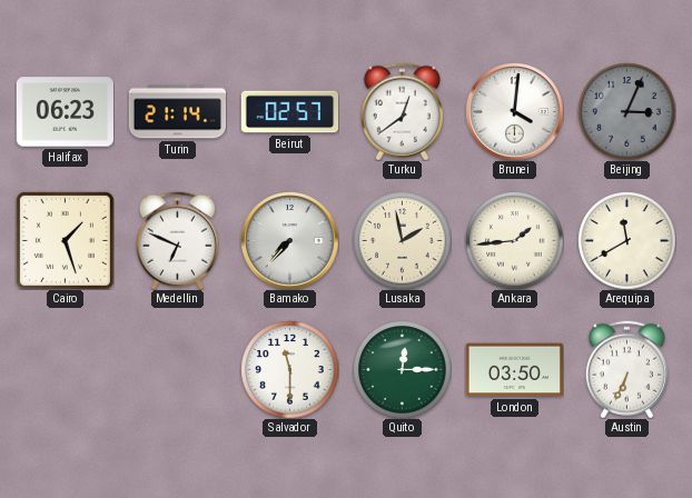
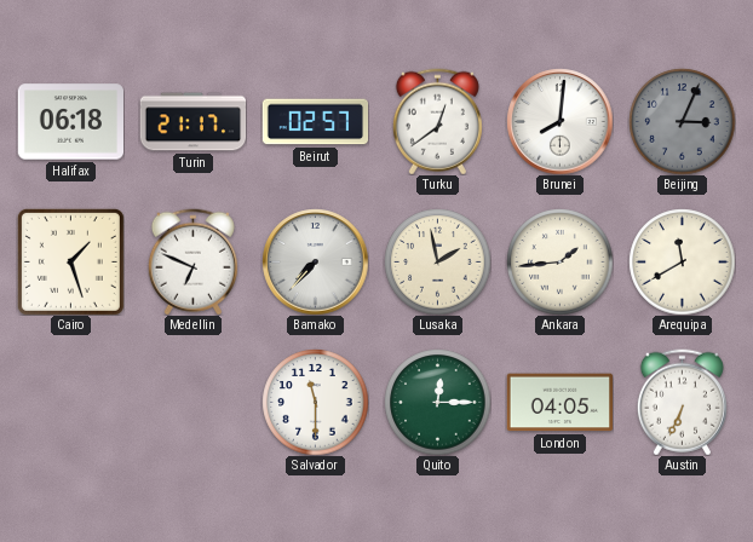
Halifax: 06:23 -> 06:18
Turin: 21:14 -> 21:17
Brunei: 4:01 -> 8:01
London: 03:50 -> 04:05
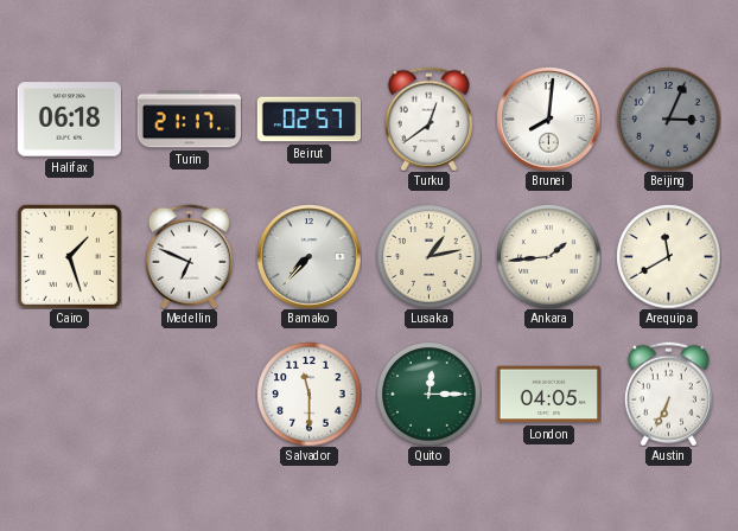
Lusaka: 1:58 -> 1:13
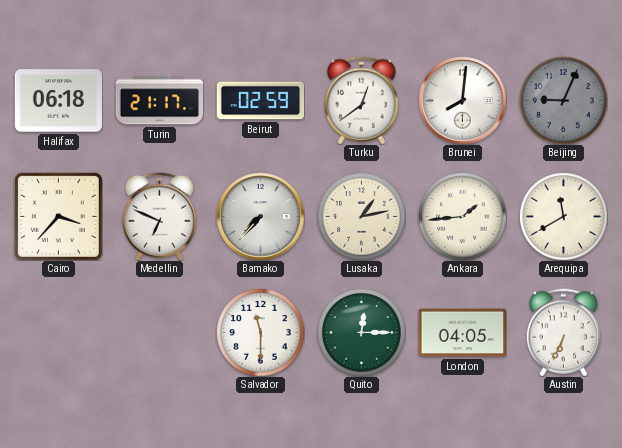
Beirut: 02:57 -> 02:59
Beijing: 3:04 -> 9:04
Cairo: 1:27 -> 3:37
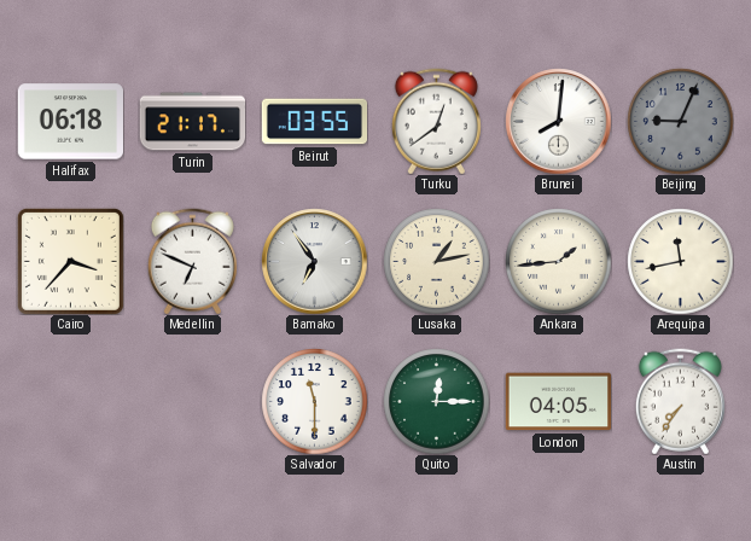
Beirut: 02:59 -> 03:55
Bamako: 7:37 -> 6:54
Arequipa: 11:40 -> 11:43
Austin: 6:34 -> 7:36
